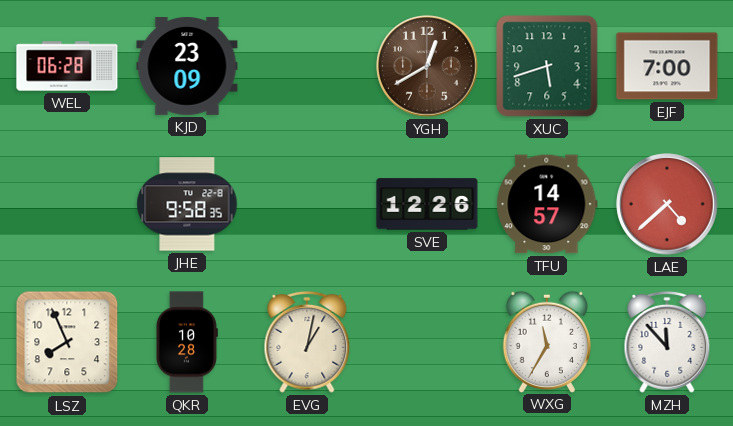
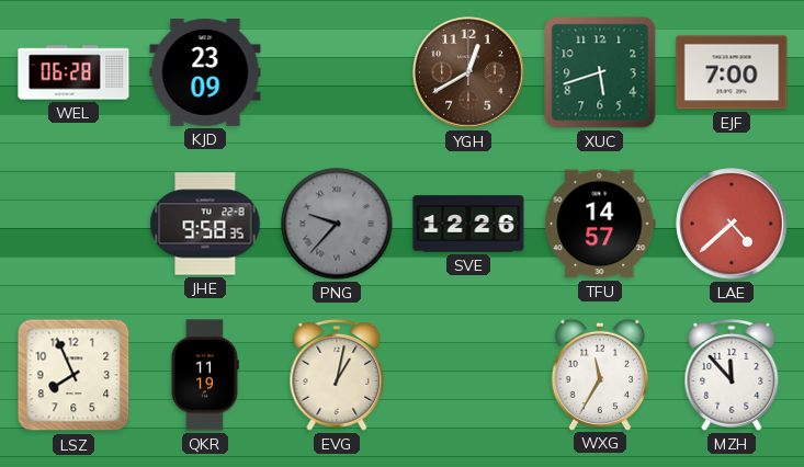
PNG: none -> 9:37
QKR: 10:28 -> 11:19
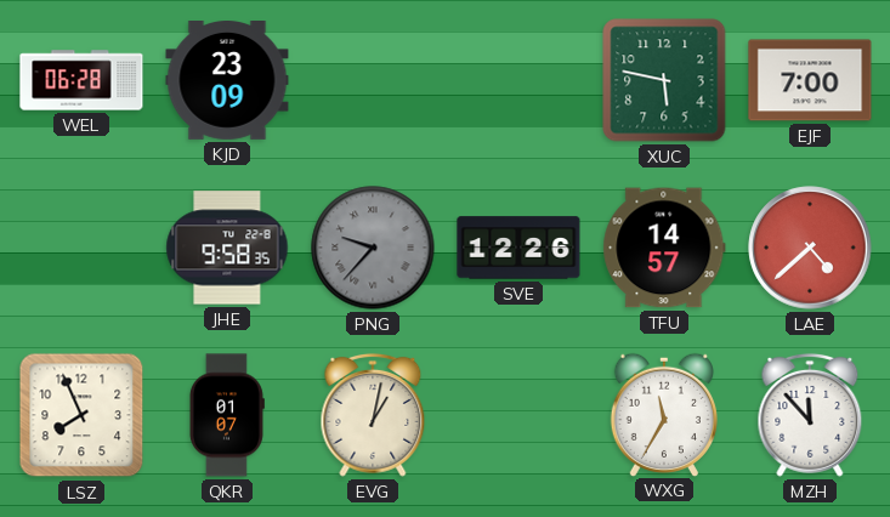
YGH: 12:40 -> none
XUC: 5:42 -> 5:47
QKR: 11:19 -> 01:07
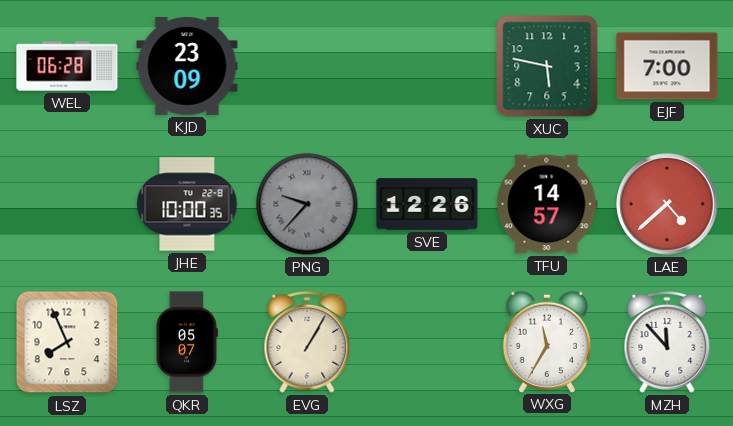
JHE: 9:58 -> 10:00
QKR: 01:07 -> 05:07
EVG: 1:02 -> 1:05
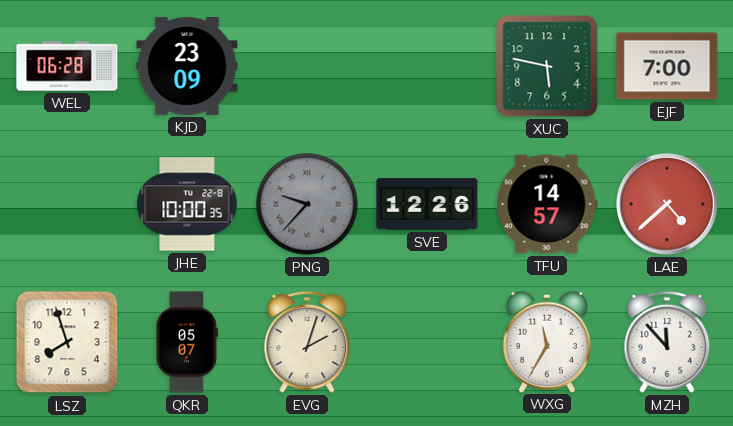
LSZ: 7:56 -> 7:57
EVG: 1:05 -> 2:03
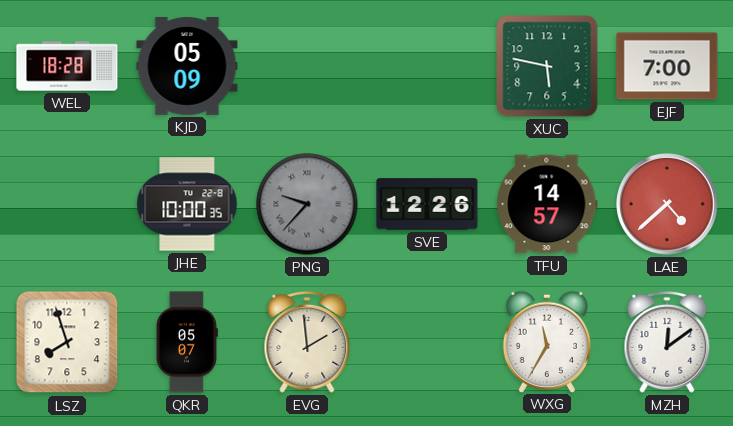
WEL: 06:28 -> 18:28
KJD: 23:09 -> 05:09
EVG: 2:03 -> 1:59
MZH: 11:53 -> 12:09
